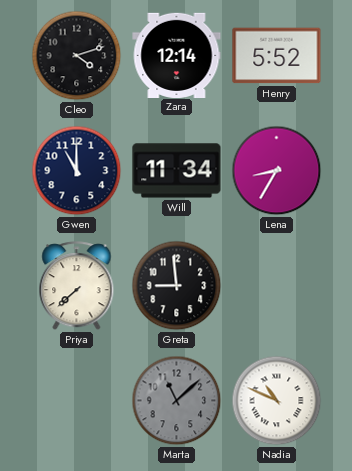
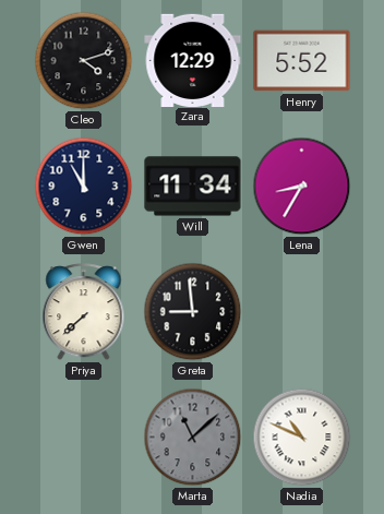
Zara: 12:14 -> 12:29
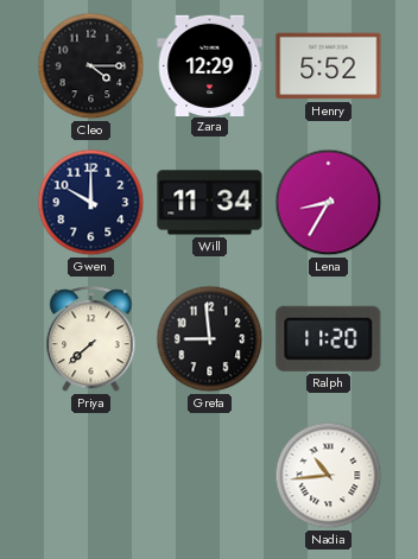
Cleo: 4:12 -> 4:15
Gwen: 11:00 -> 10:00
Ralph: none -> 11:20
Marta: 11:08 -> none
Nadia: 10:49 -> 10:44
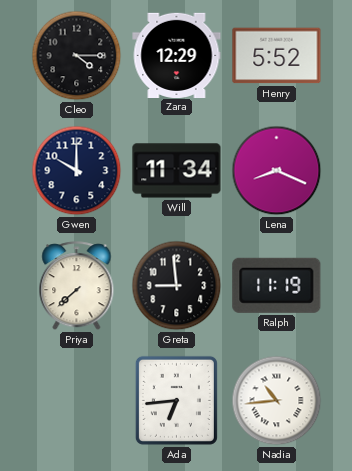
Lena: 8:35 -> 8:19
Ralph: 11:20 -> 11:19
Ada: none -> 6:44
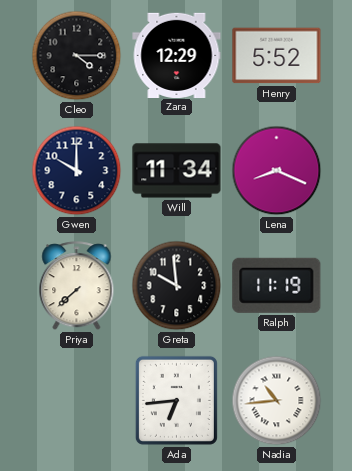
Greta: 8:59 -> 9:59
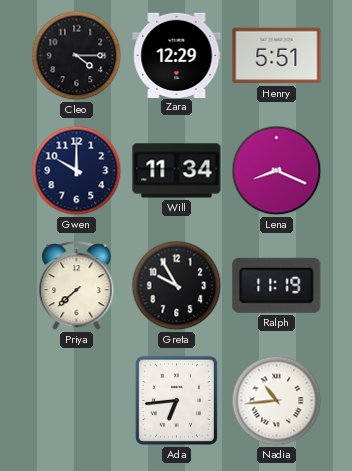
Henry: 5:52 -> 5:51
Greta: 9:59 -> 9:55
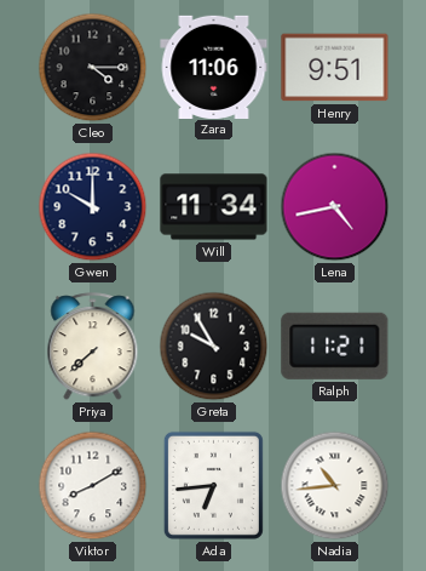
Zara: 12:29 -> 11:06
Henry: 5:51 -> 9:51
Lena: 8:19 -> 4:43
Ralph: 11:19 -> 11:21
Viktor: none -> 8:10
